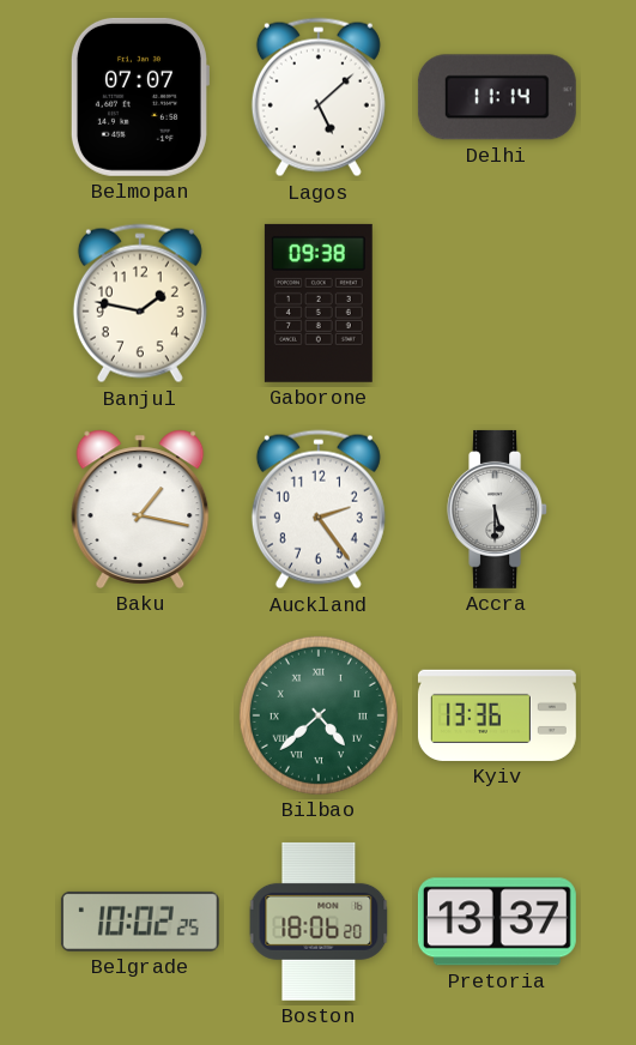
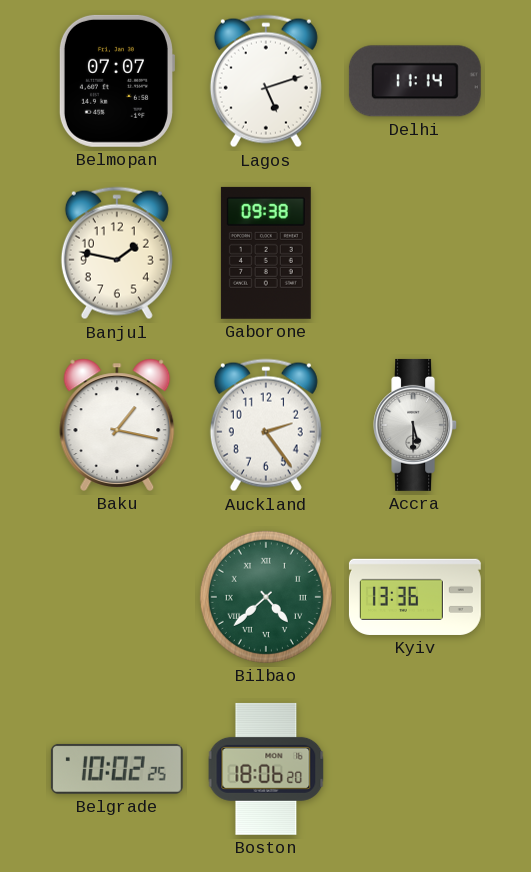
Lagos: 5:08 -> 5:12
Pretoria: 13:37 -> none
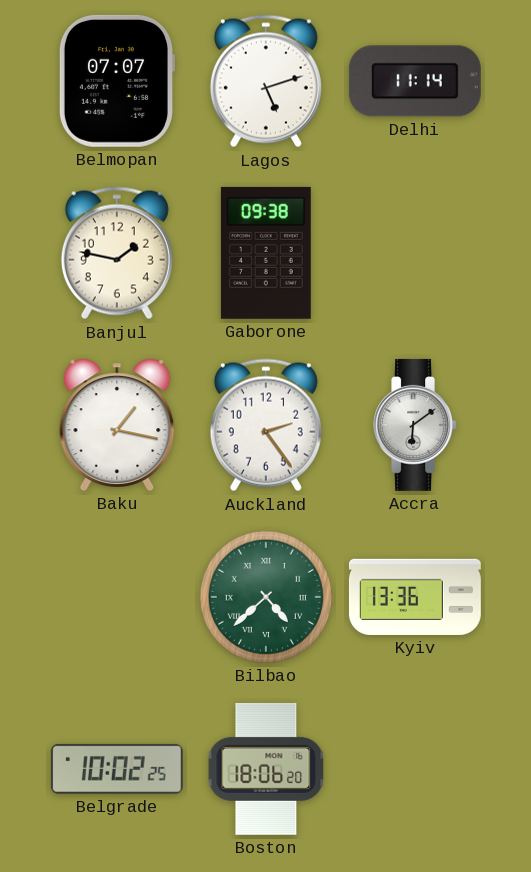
Accra: 5:30 -> 6:09
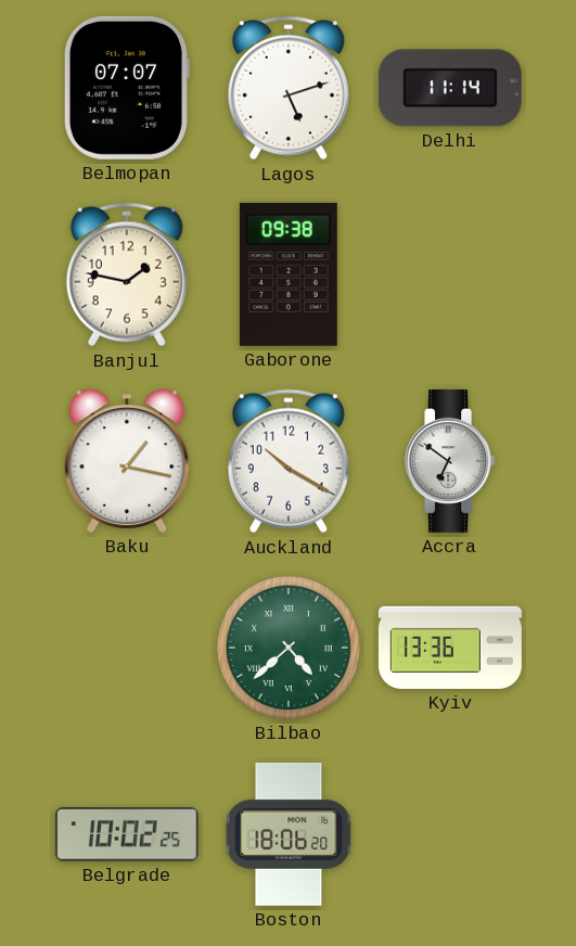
Auckland: 2:24 -> 10:20
Accra: 6:09 -> 6:51
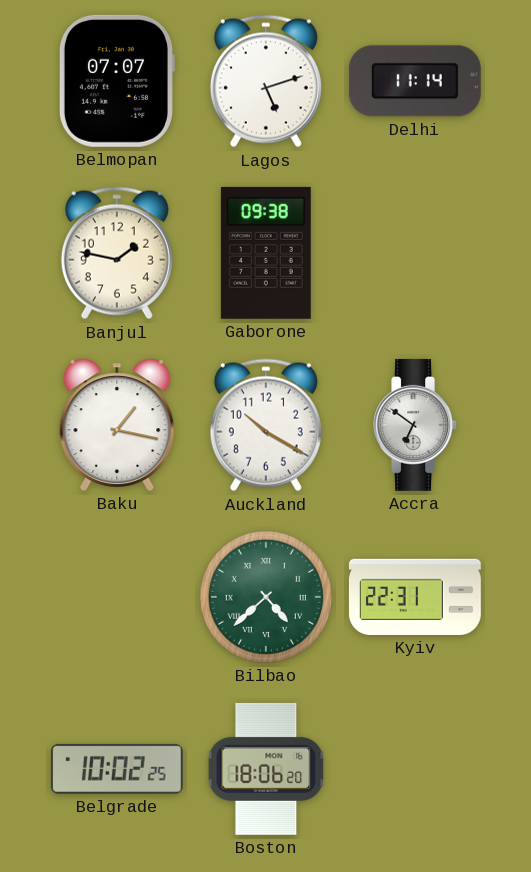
Kyiv: 13:36 -> 22:31
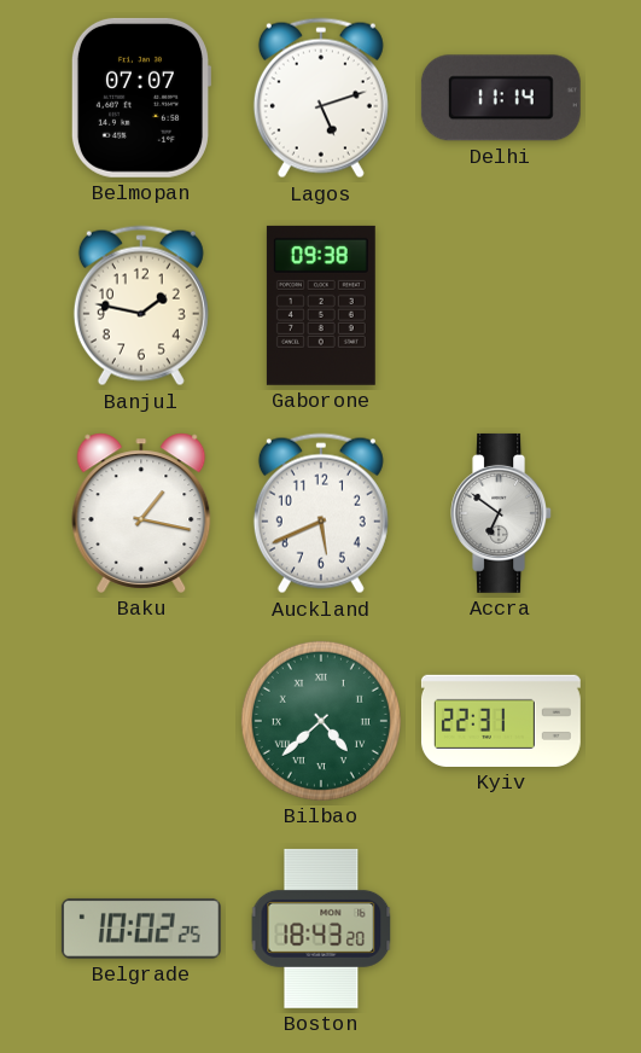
Auckland: 10:20 -> 5:41
Boston: 18:06 -> 18:43
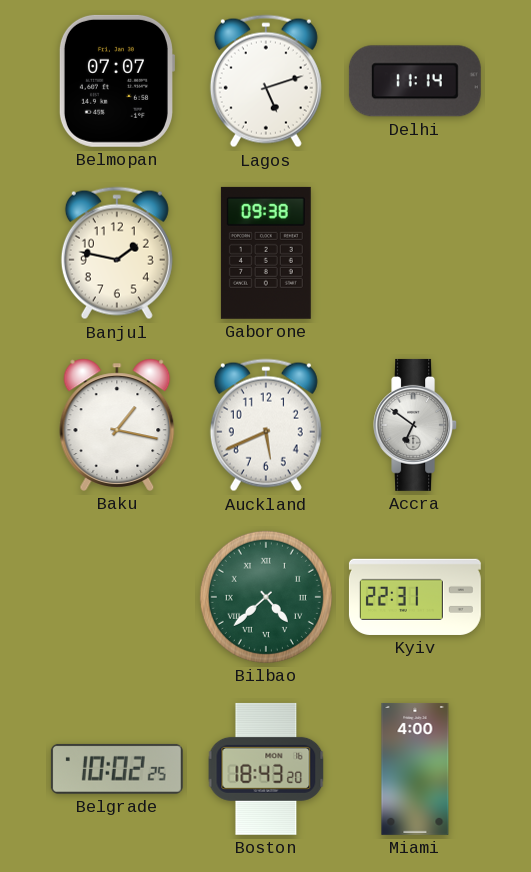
Miami: none -> 4:00
